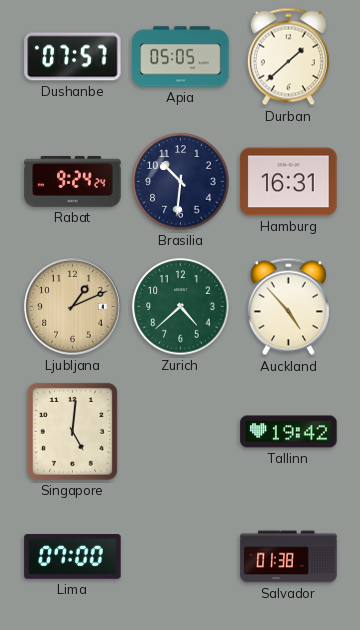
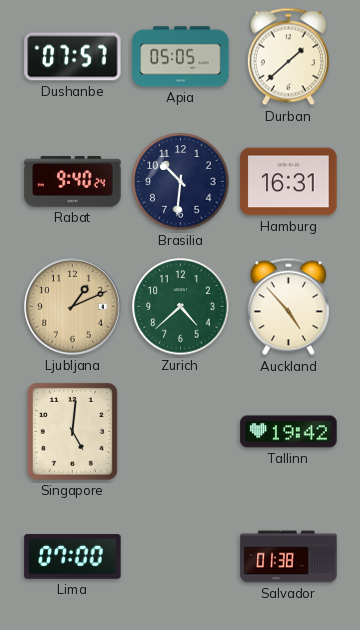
Rabat: 9:24 -> 9:40
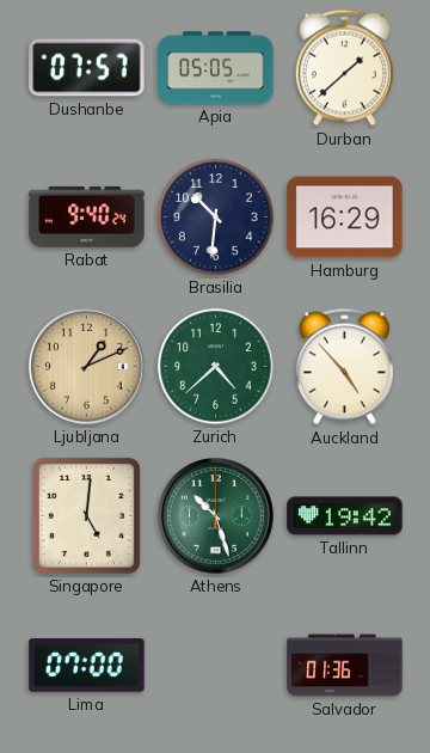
Hamburg: 16:31 -> 16:29
Athens: none -> 10:27
Salvador: 01:38 -> 01:36
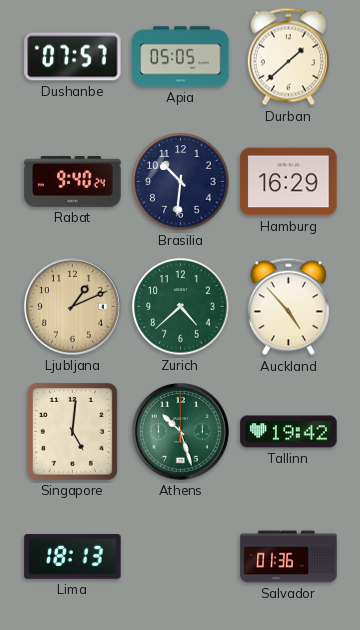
Lima: 07:00 -> 18:13
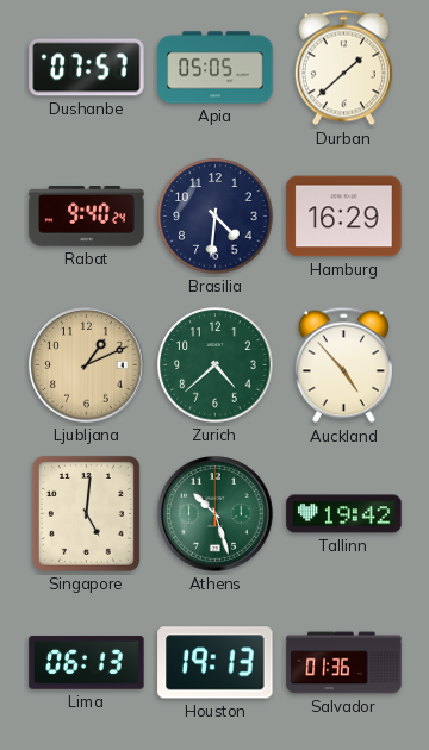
Brasilia: 10:31 -> 4:31
Lima: 18:13 -> 06:13
Houston: none -> 19:13
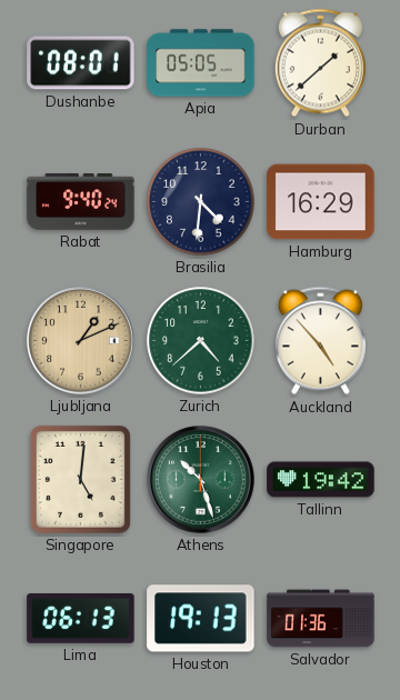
Dushanbe: 07:57 -> 08:01
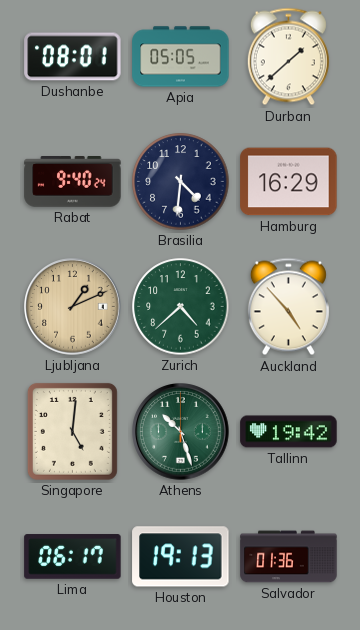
Lima: 06:13 -> 06:17
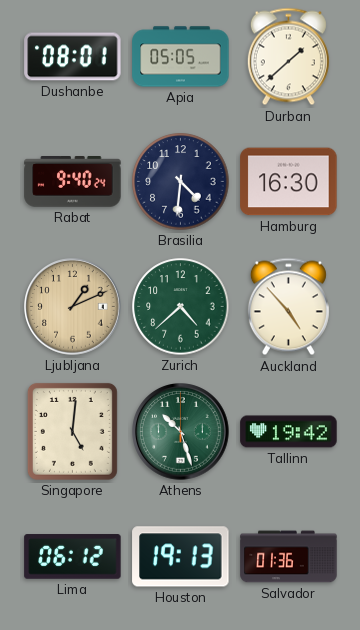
Hamburg: 16:29 -> 16:30
Lima: 06:17 -> 06:12
